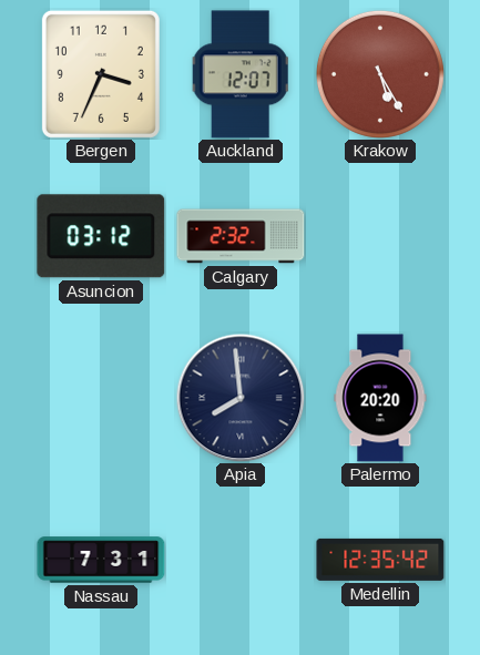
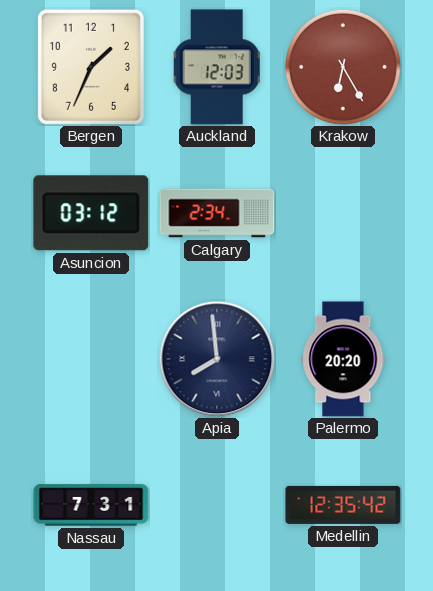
Bergen: 3:34 -> 1:34
Auckland: 12:07 -> 12:03
Krakow: 5:25 -> 6:25
Calgary: 2:32 -> 2:34
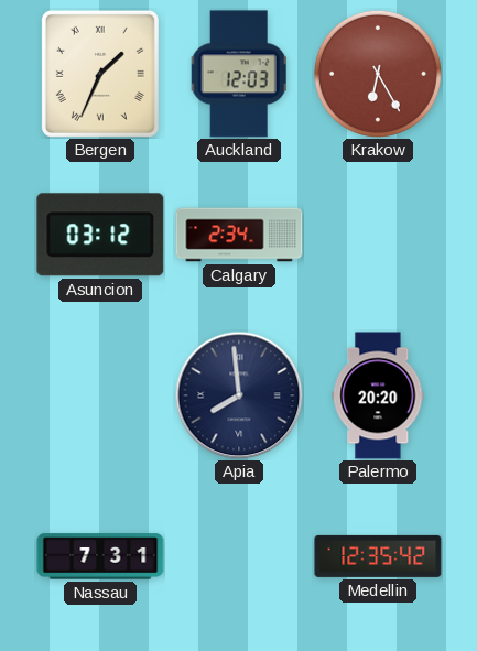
Bergen numerals: Arabic -> Roman
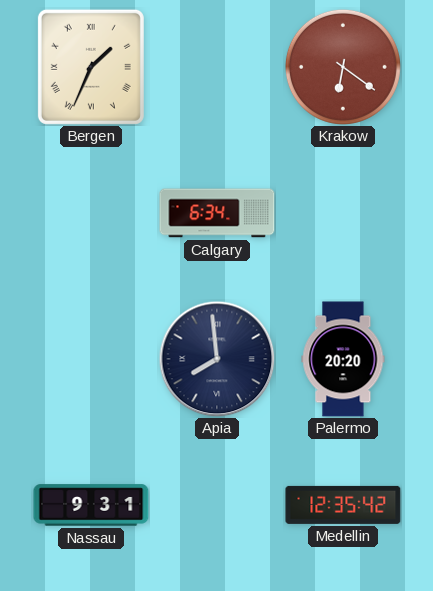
Auckland: 12:03 -> none
Krakow: 6:25 -> 6:21
Asuncion: 03:12 -> none
Calgary: 2:34 -> 6:34
Nassau: 7:31 -> 9:31
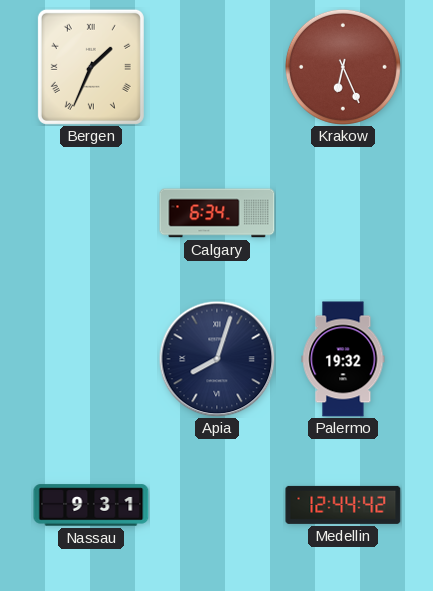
Krakow: 6:21 -> 6:26
Apia: 7:59 -> 8:03
Palermo: 20:20 -> 19:32
Medellin: 12:35 -> 12:44
